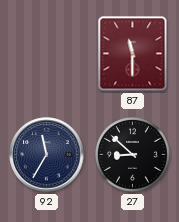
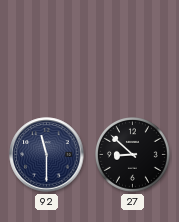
87: 11:30 -> none
92: 11:35 -> 11:30
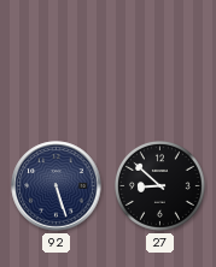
92: 11:30 -> 5:27
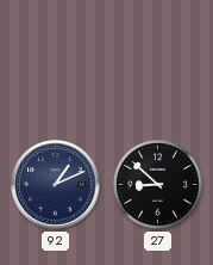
92: 5:27 -> 1:11
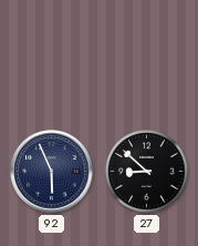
92: 1:11 -> 5:56
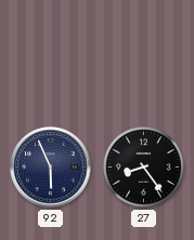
27: 8:52 -> 8:24
